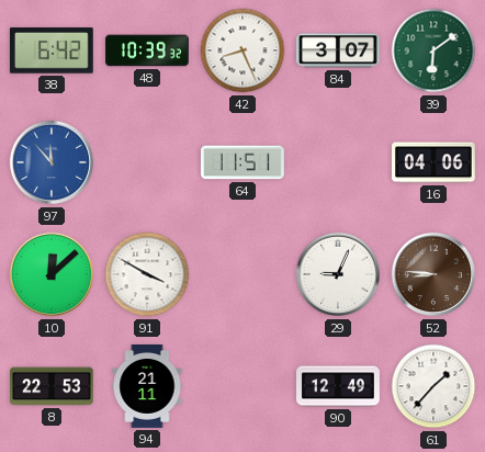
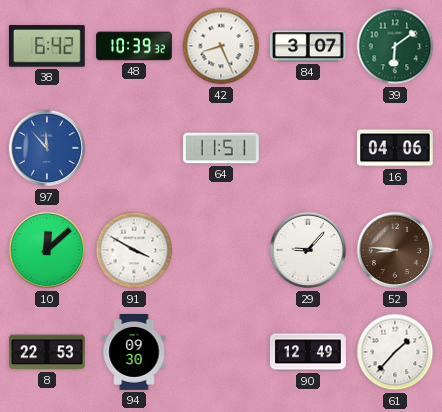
29: 9:04 -> 9:07
94: 21:11 -> 09:30
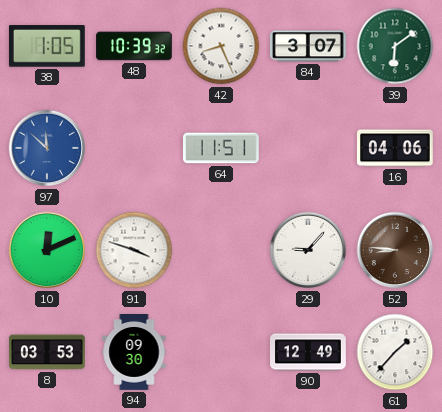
38: 6:42 -> 1:05
97: 11:53 -> 11:52
10: 12:08 -> 12:11
91: 3:50 -> 3:48
8: 22:53 -> 03:53
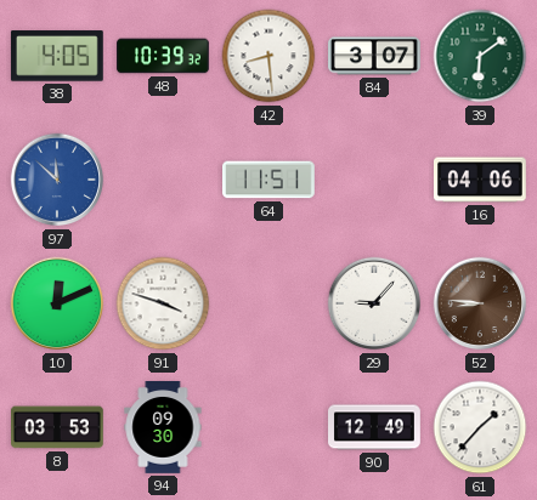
38: 1:05 -> 4:05
42: 8:26 -> 8:29
